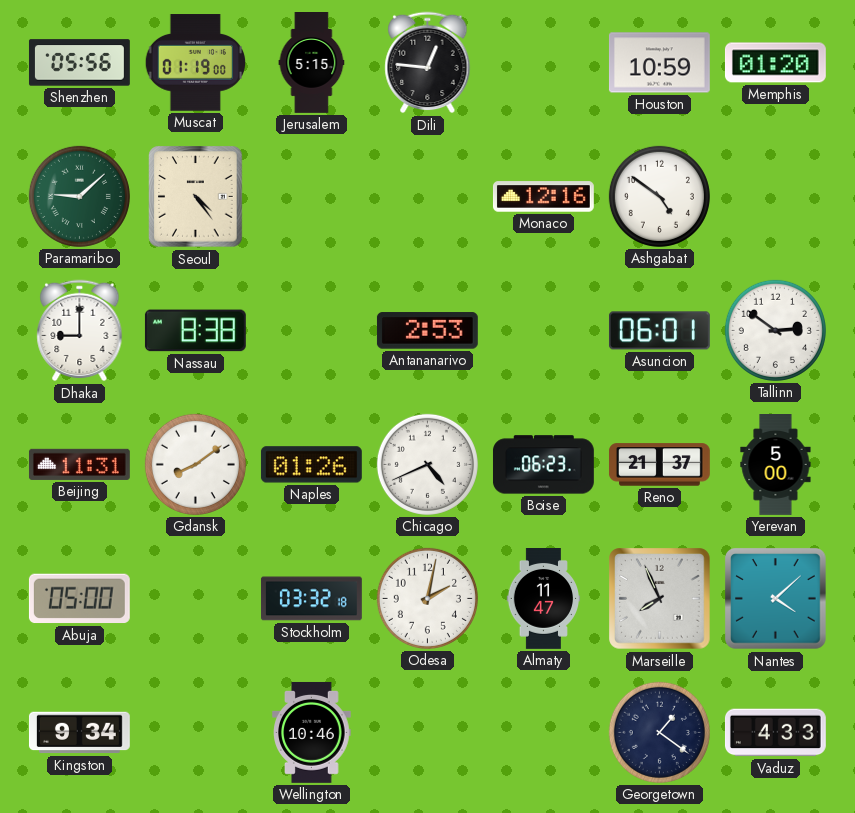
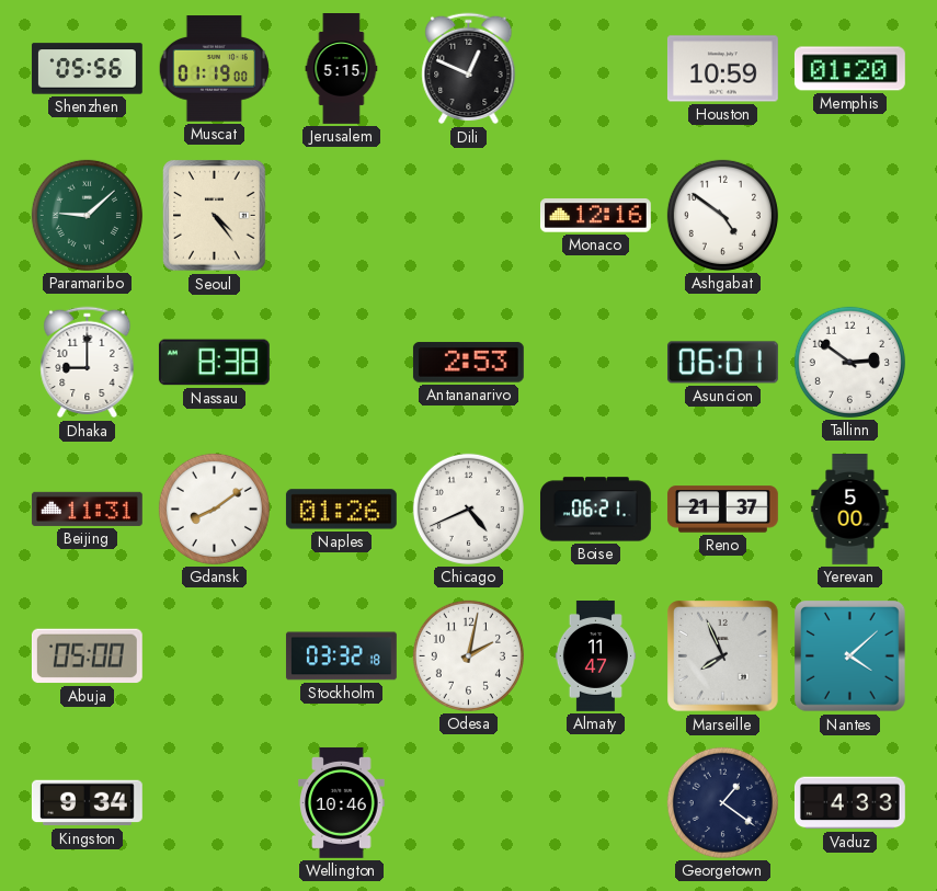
Dili: 12:46 -> 12:49
Boise: 06:23 -> 06:21
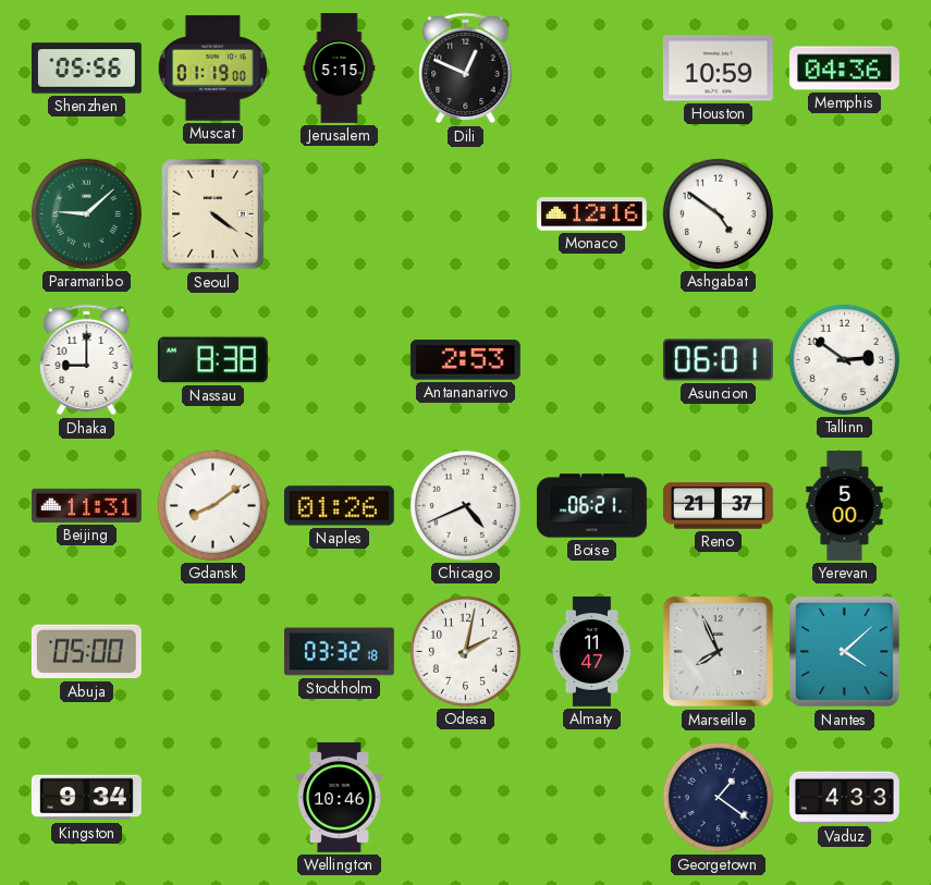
Memphis: 01:20 -> 04:36
Seoul: 4:24 -> 4:21
